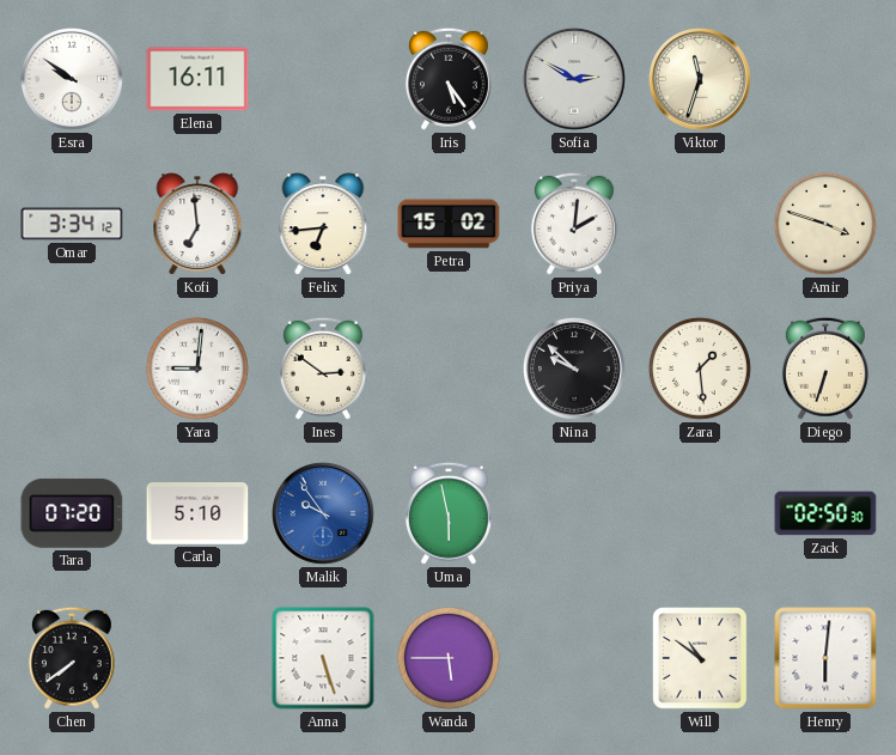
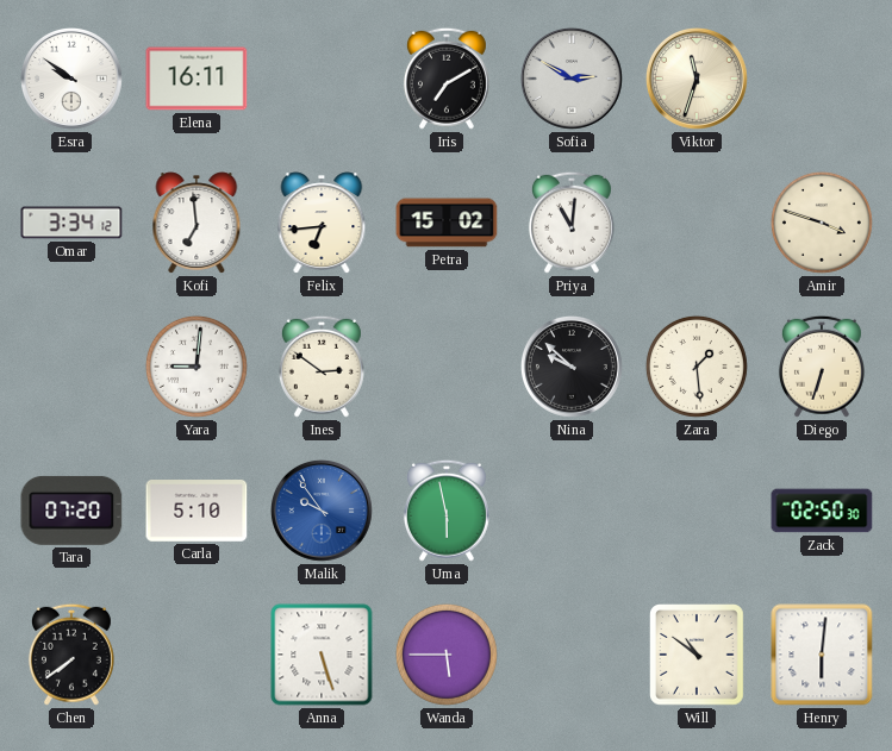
Iris: 5:24 -> 7:10
Priya: 2:01 -> 11:01
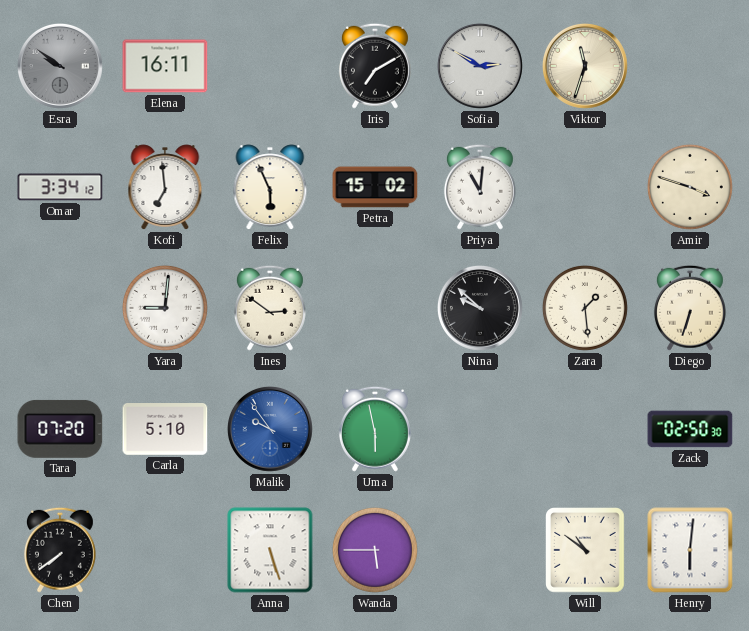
Esra dial: white -> grey
Felix: 6:44 -> 5:56
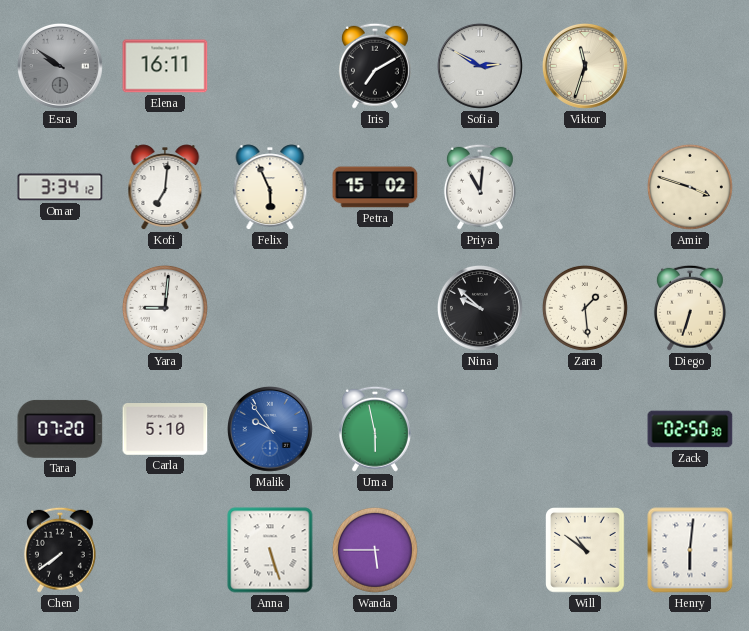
Kofi: 6:59 -> 7:01
Ines: 2:51 -> none
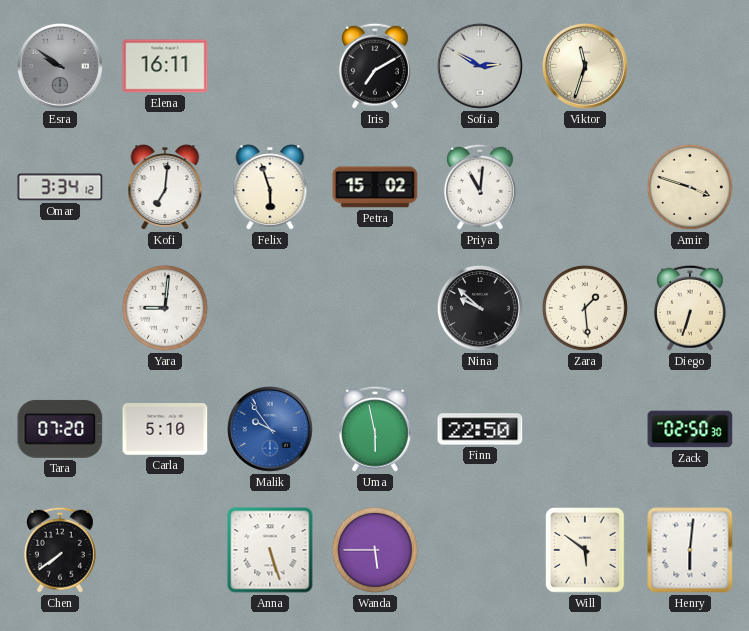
Felix: 5:56 -> 5:57
Finn: none -> 22:50
Will: 10:51 -> 5:51
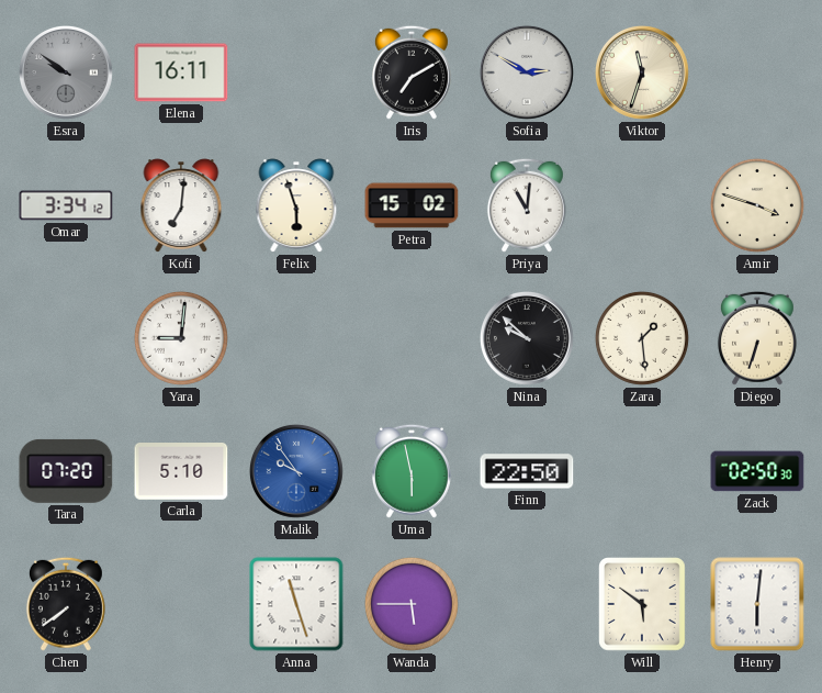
Anna: 5:27 -> 11:27
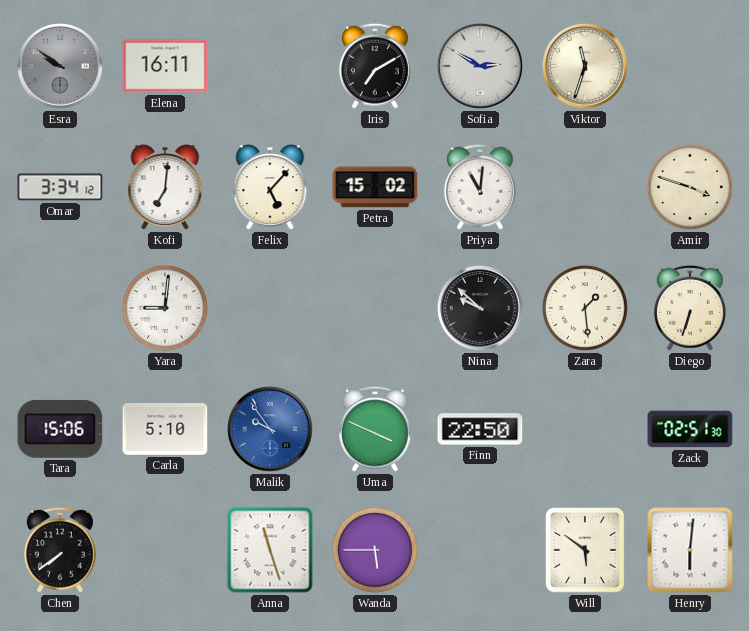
Felix: 5:57 -> 5:07
Tara: 07:20 -> 15:06
Uma: 5:58 -> 3:49
Zack: 02:50 -> 02:51
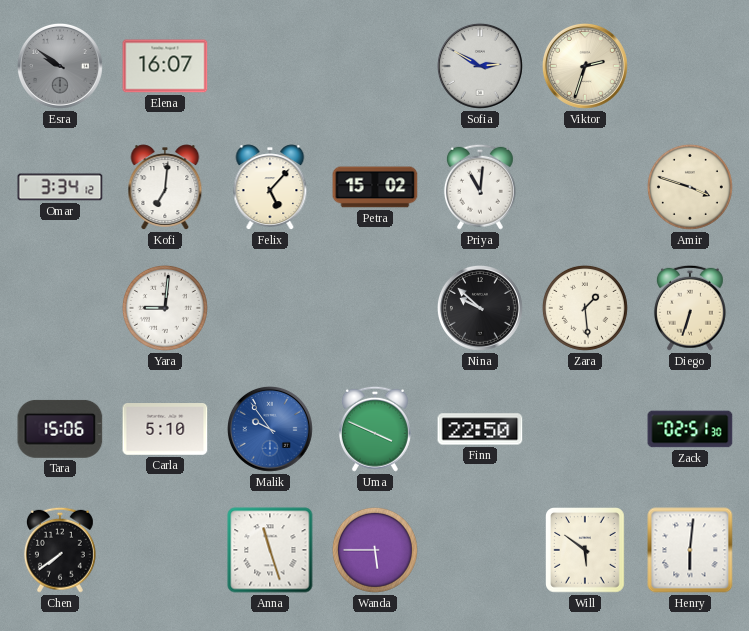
Elena: 16:11 -> 16:07
Iris: 7:10 -> none
Viktor: 11:33 -> 2:33
